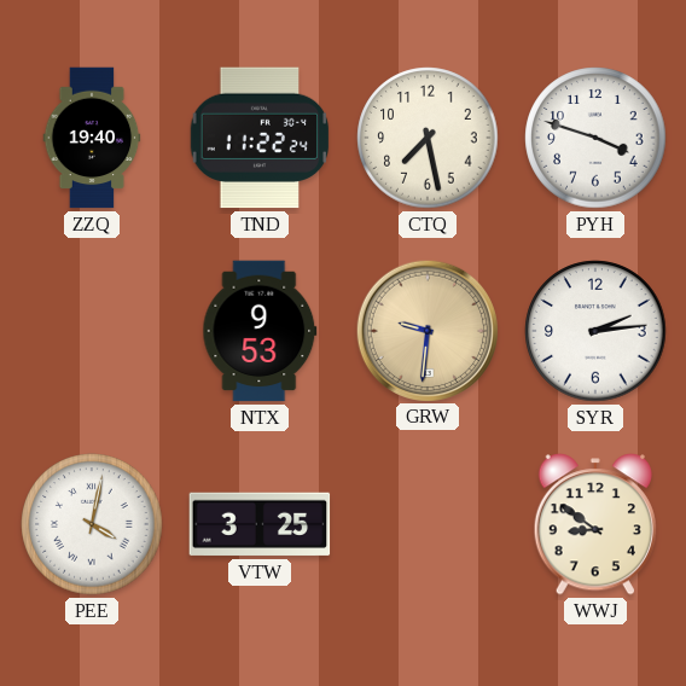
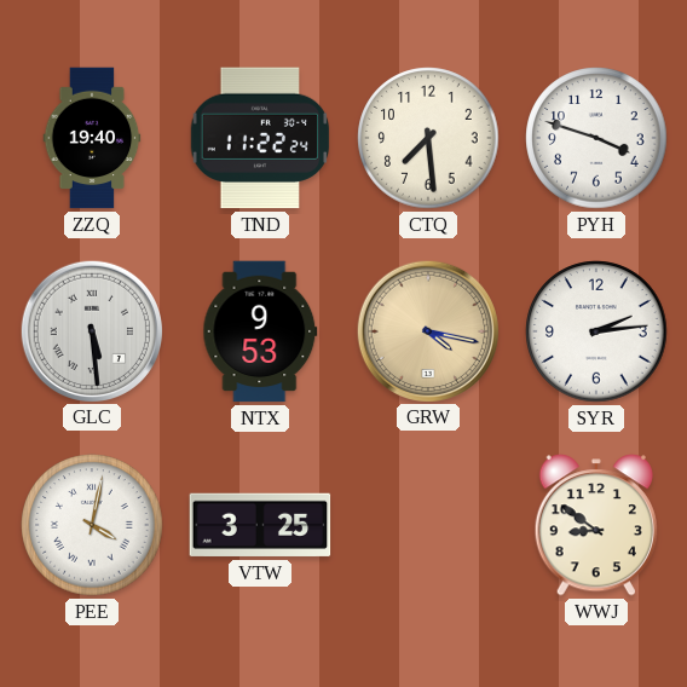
CTQ: 7:28 -> 7:29
GLC: none -> 5:29
GRW: 9:31 -> 4:17
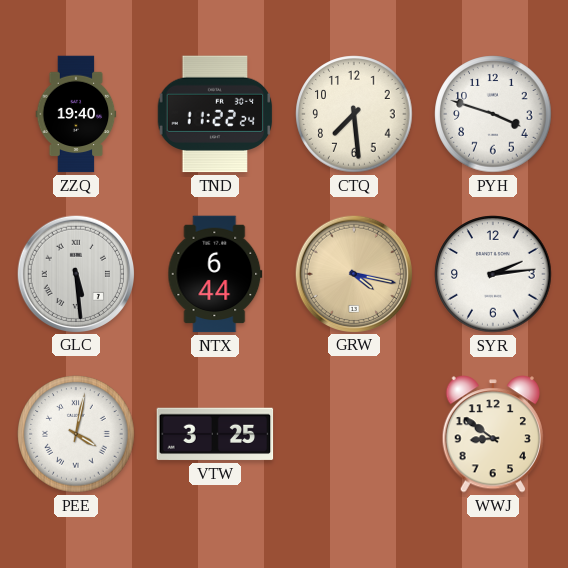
NTX: 9:53 -> 6:44
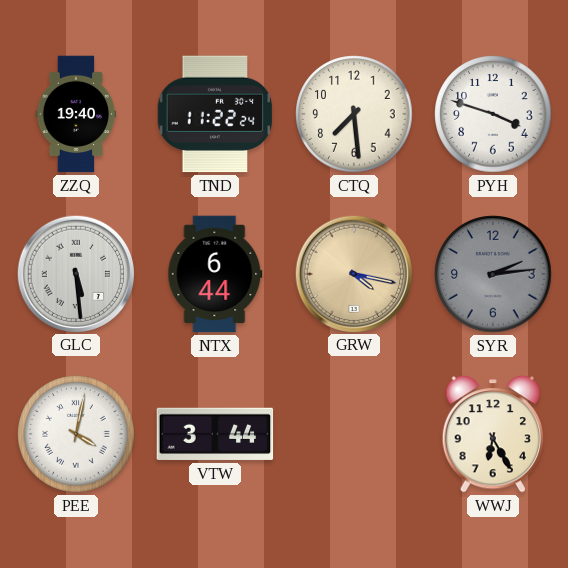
SYR dial: white -> grey
VTW: 3:25 -> 3:44
WWJ: 8:51 -> 6:25
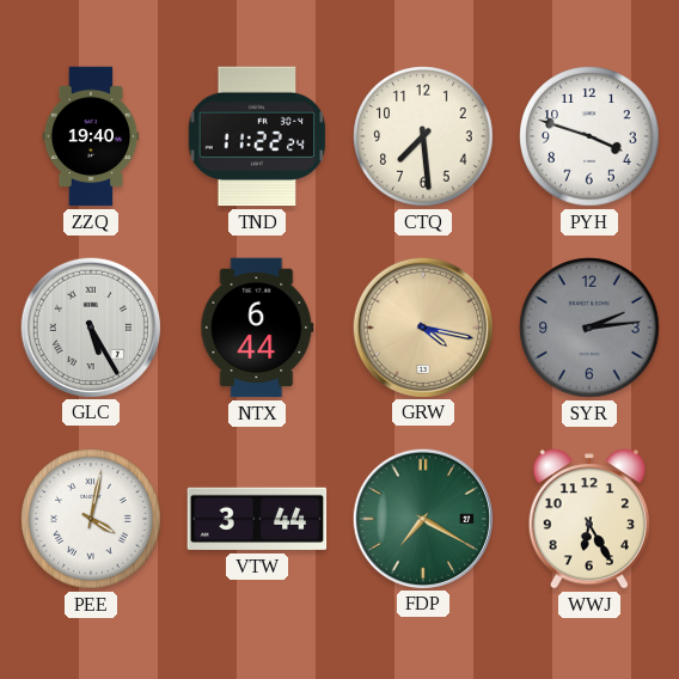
GLC: 5:29 -> 5:25
FDP: none -> 7:20
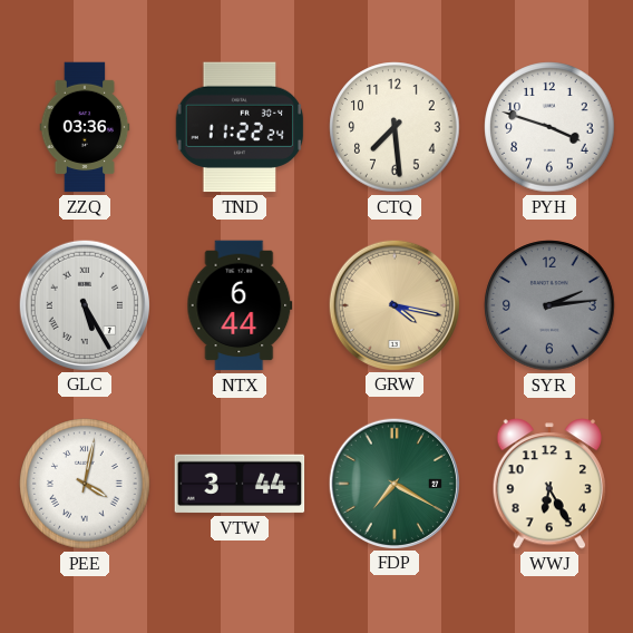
ZZQ: 19:40 -> 03:36
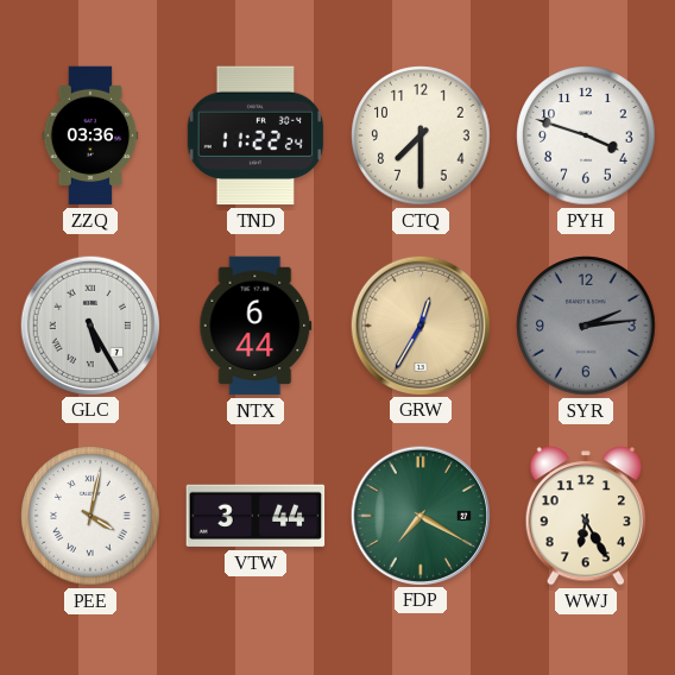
CTQ: 7:29 -> 7:30
GRW: 4:17 -> 12:35
